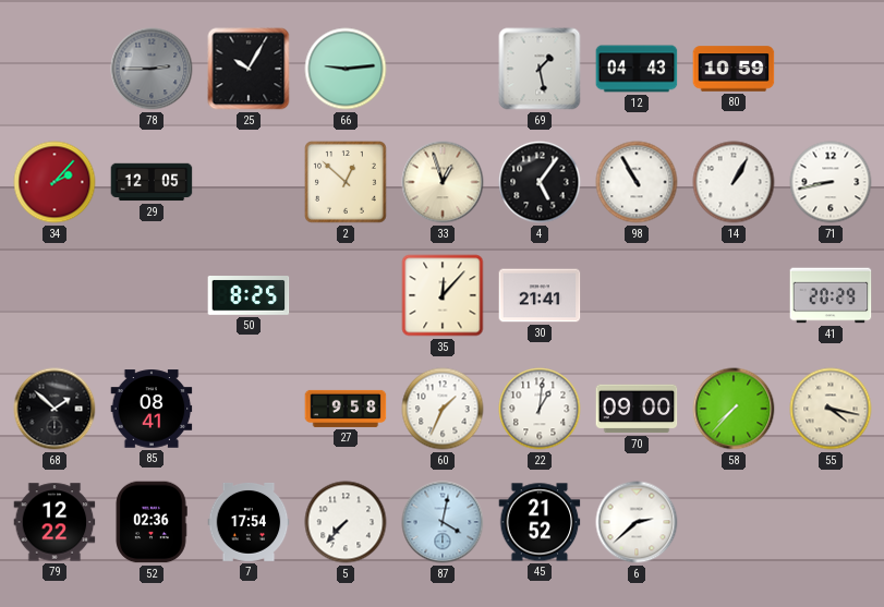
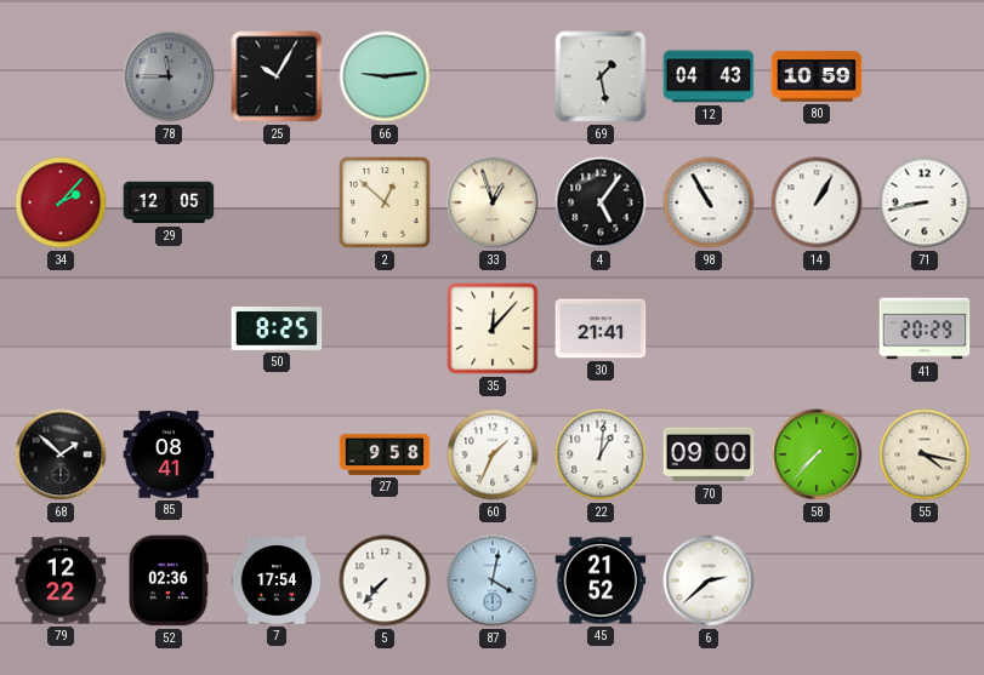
78: 2:45 -> 11:45
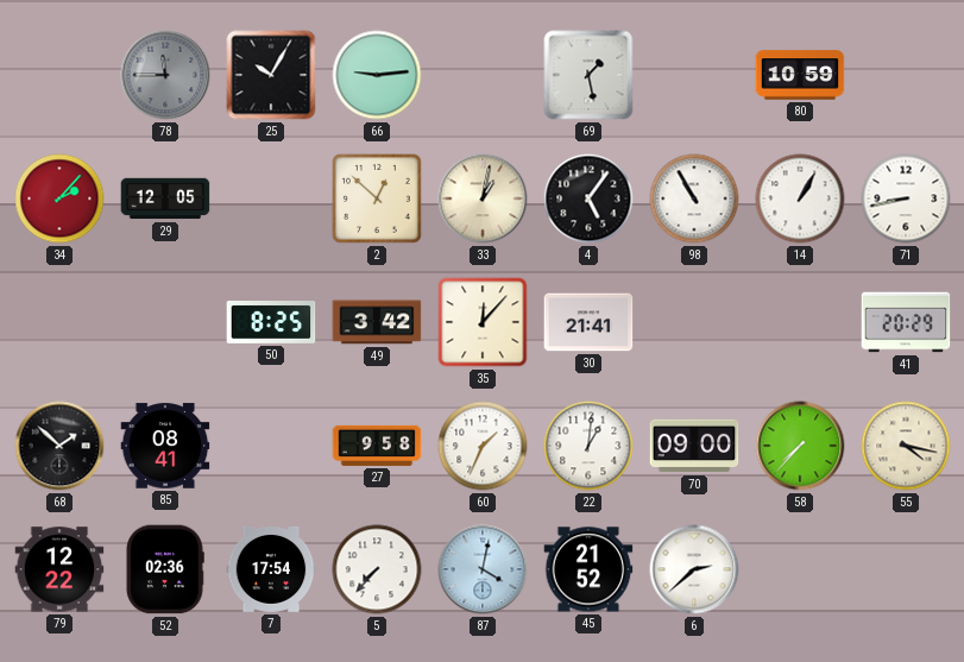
12: 04:43 -> none
33: 12:57 -> 1:02
49: none -> 3:42
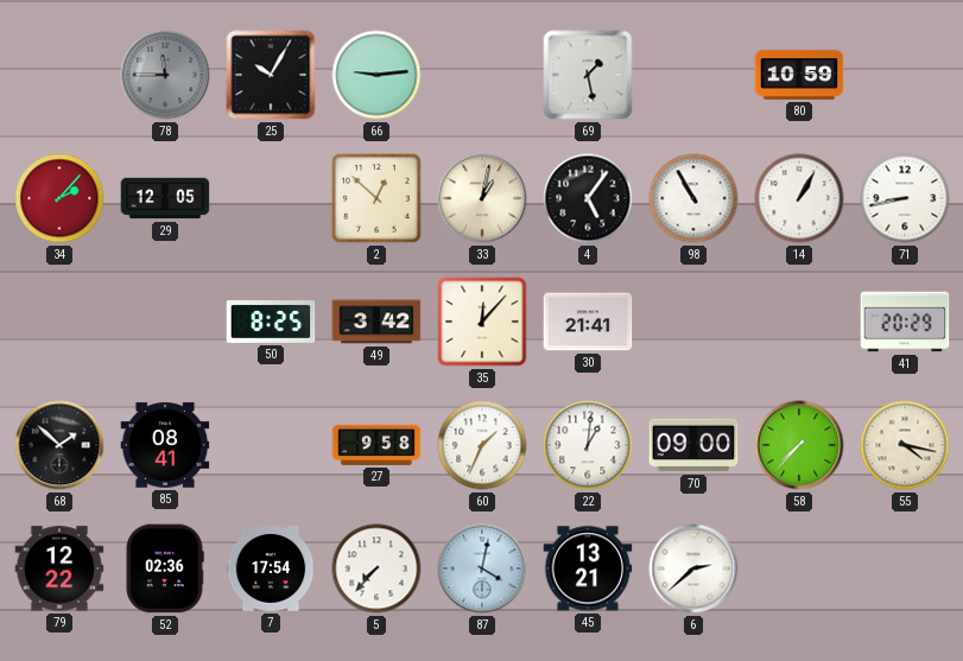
45: 21:52 -> 13:21
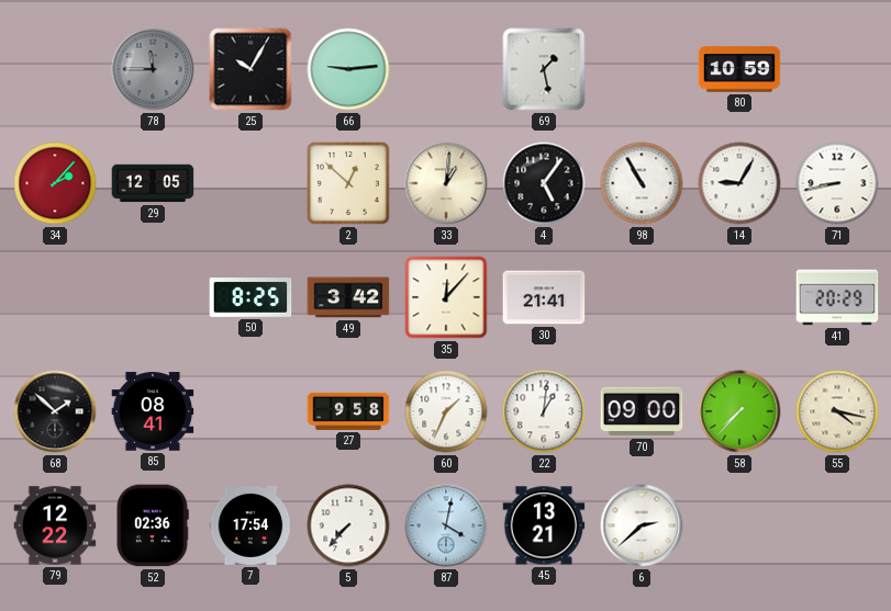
33: 1:02 -> 1:01
14: 1:05 -> 9:05
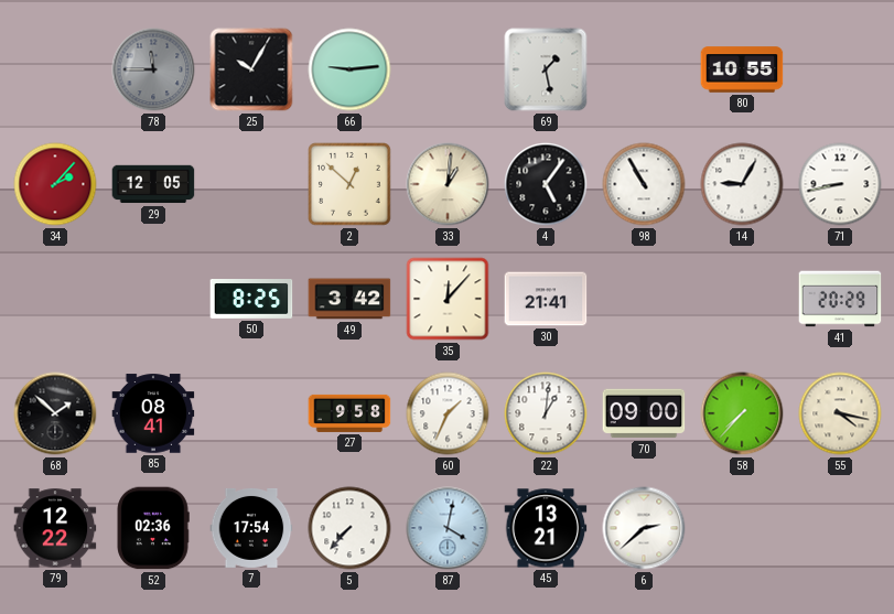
80: 10:59 -> 10:55
